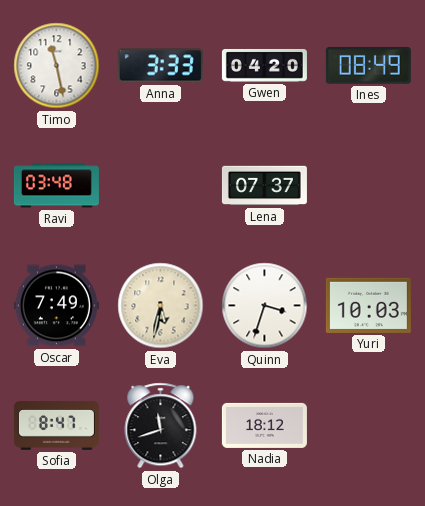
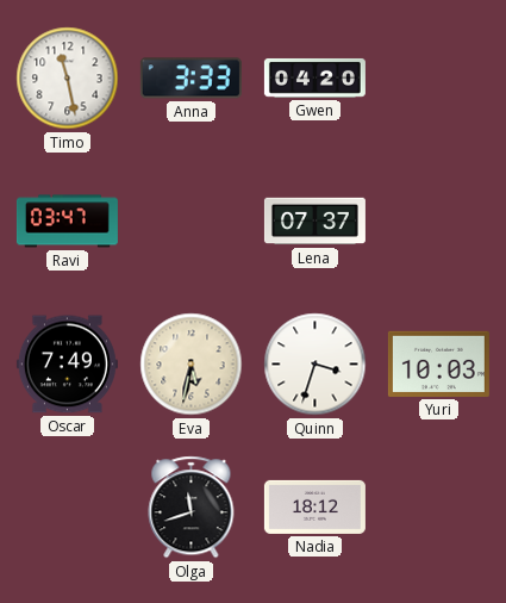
Ines: 08:49 -> none
Ravi: 03:48 -> 03:47
Sofia: 8:47 -> none
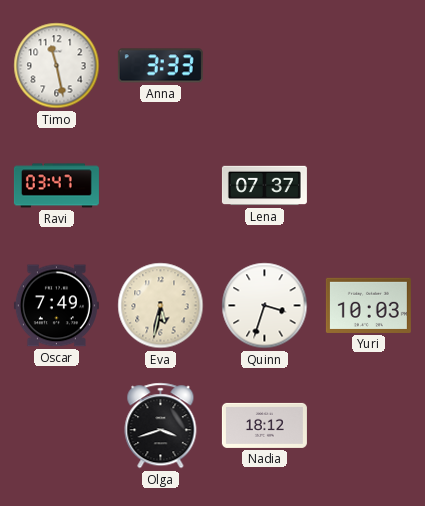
Gwen: 04:20 -> none
Olga: 11:42 -> 3:42
